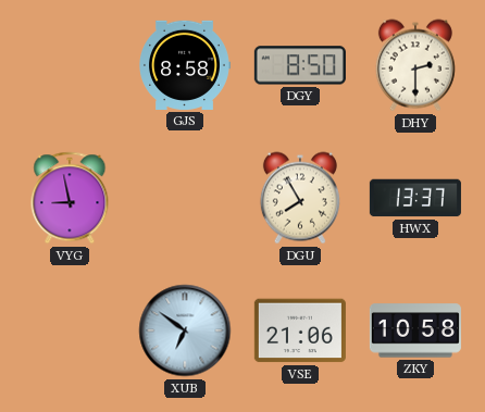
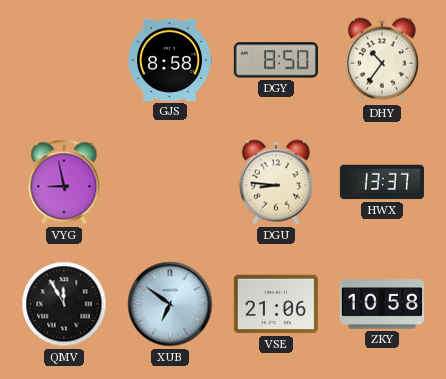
DHY: 2:30 -> 10:36
DGU: 7:55 -> 8:46
QMV: none -> 11:55
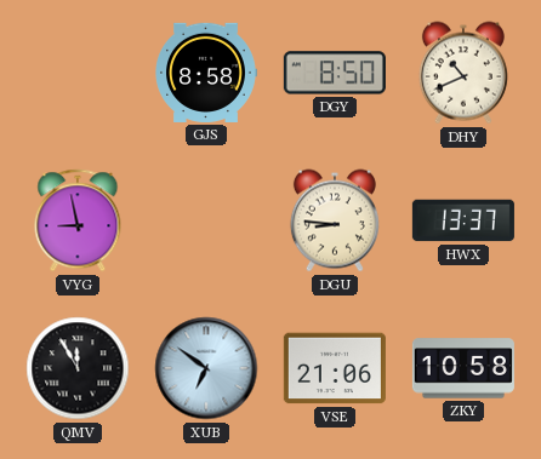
DHY: 10:36 -> 10:41
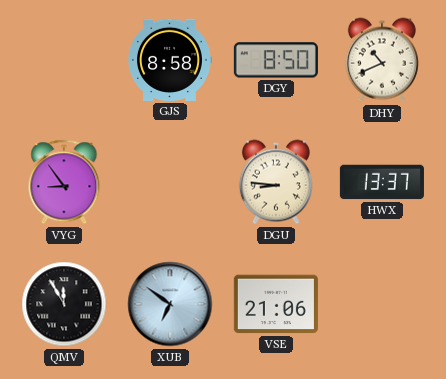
VYG: 8:58 -> 8:54
ZKY: 10:58 -> none
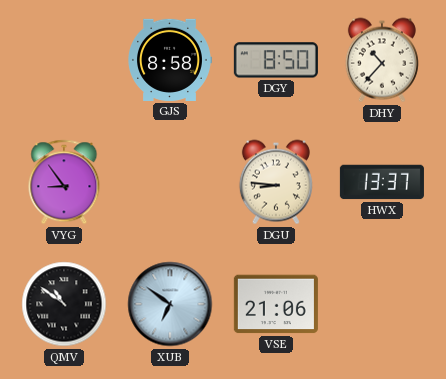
DHY: 10:41 -> 10:37
QMV: 11:55 -> 10:51
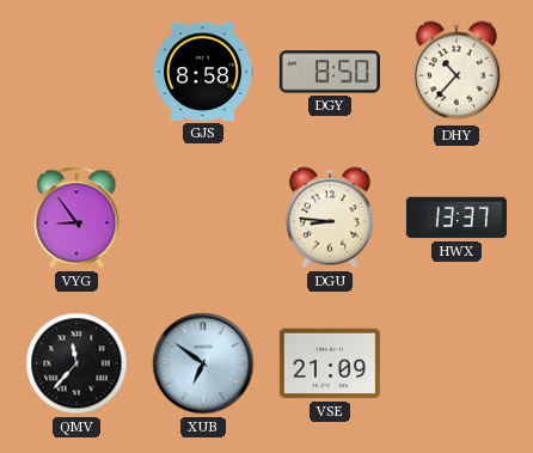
QMV: 10:51 -> 11:37
VSE: 21:06 -> 21:09
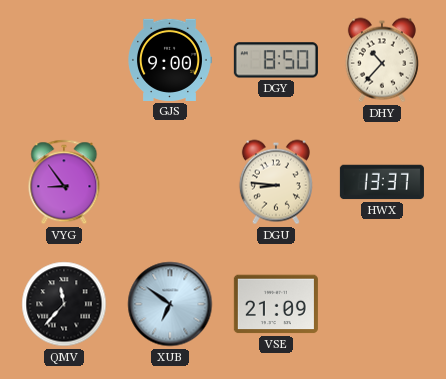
GJS: 8:58 -> 9:00
